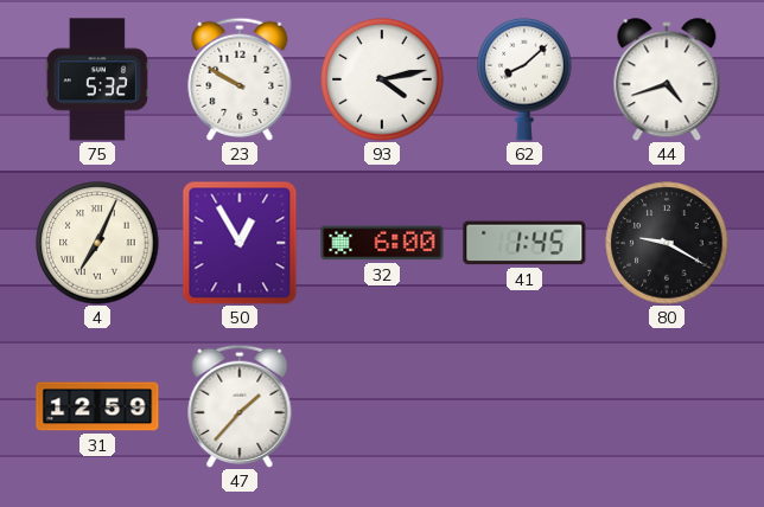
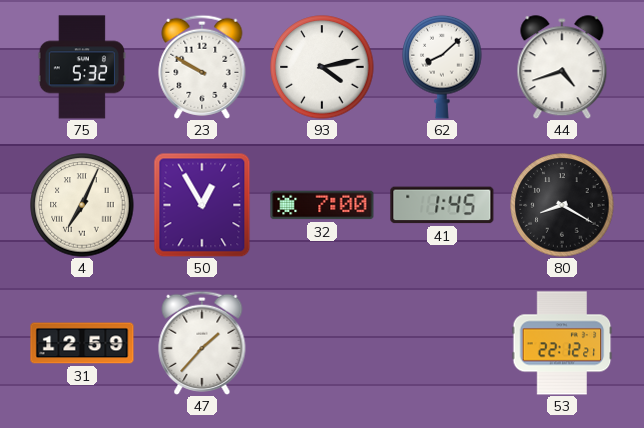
32: 6:00 -> 7:00
80: 9:20 -> 8:20
53: none -> 22:12
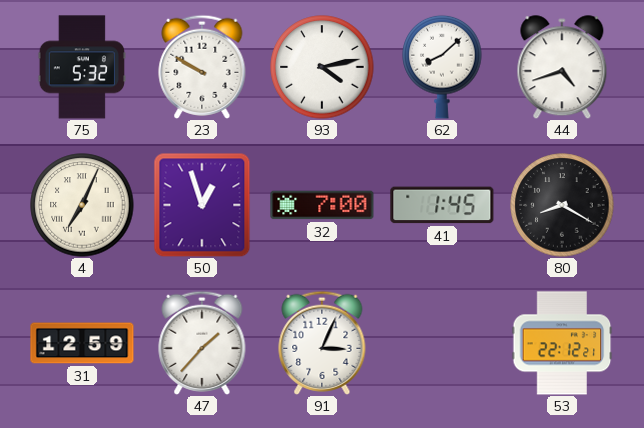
50: 12:55 -> 12:57
91: none -> 3:04
